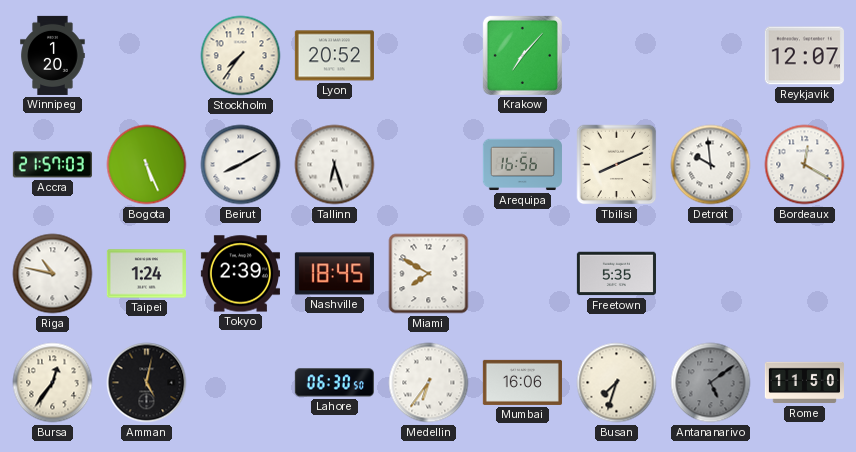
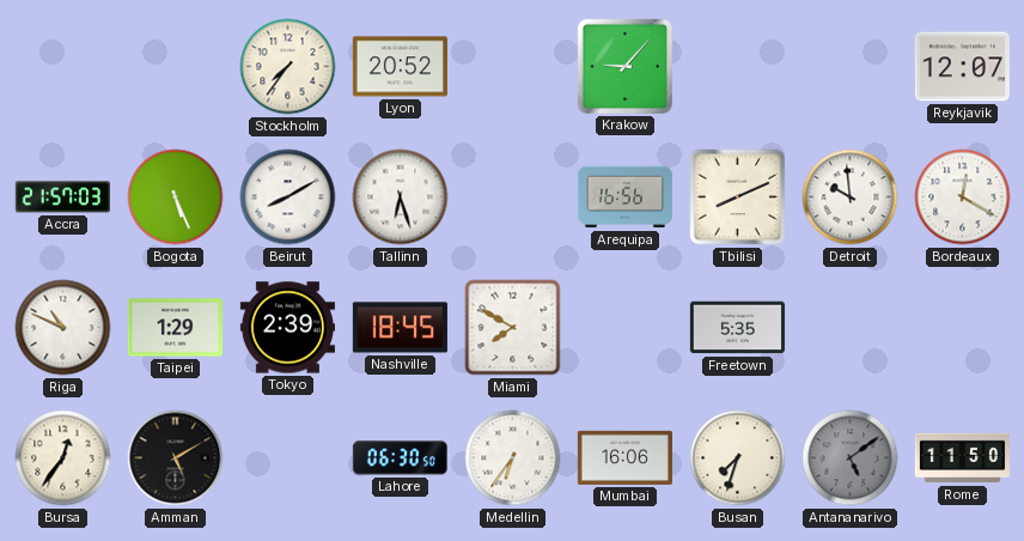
Winnipeg: 1:20 -> none
Krakow: 7:07 -> 9:07
Riga: 10:47 -> 10:49
Taipei: 1:24 -> 1:29
Amman: 5:02 -> 5:10
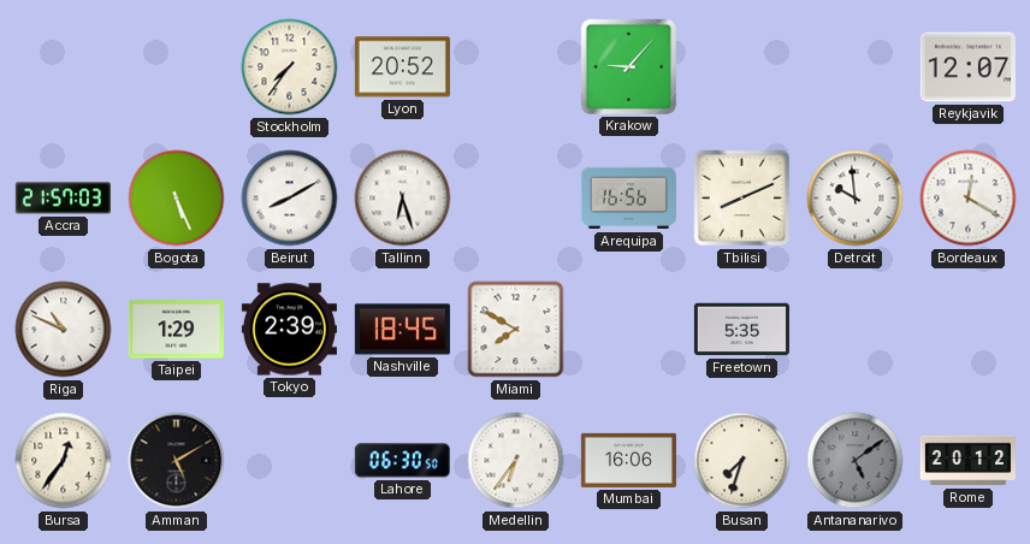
Rome: 11:50 -> 20:12
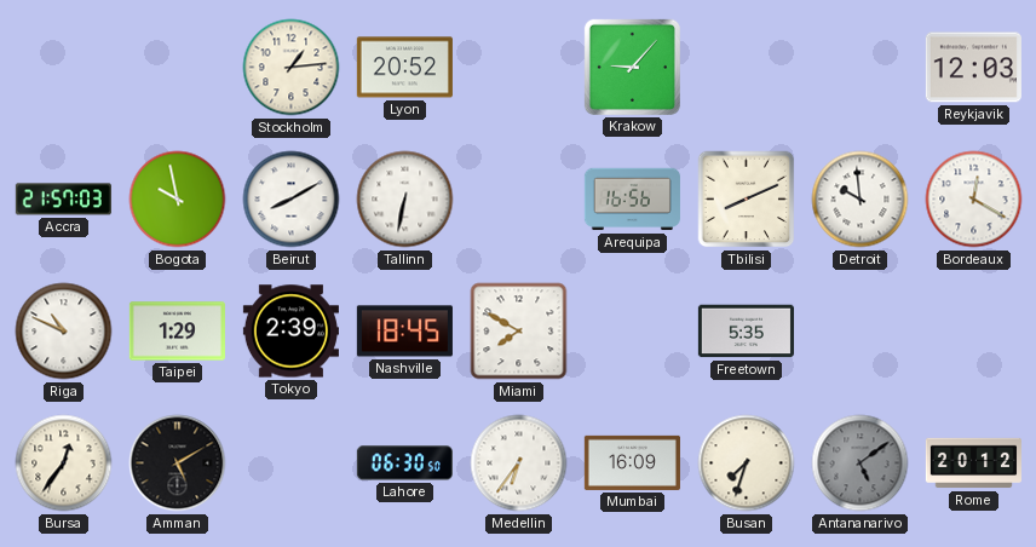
Stockholm: 7:36 -> 1:14
Reykjavik: 12:07 -> 12:03
Bogota: 5:26 -> 9:58
Tallinn: 6:27 -> 6:32
Mumbai: 16:06 -> 16:09
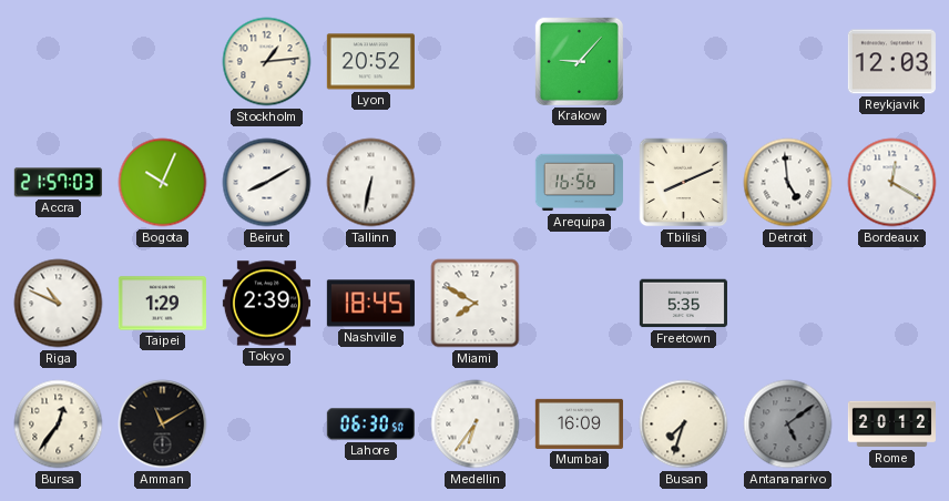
Bogota: 9:58 -> 10:04
Detroit: 9:59 -> 4:59
Amman: 5:10 -> 11:10
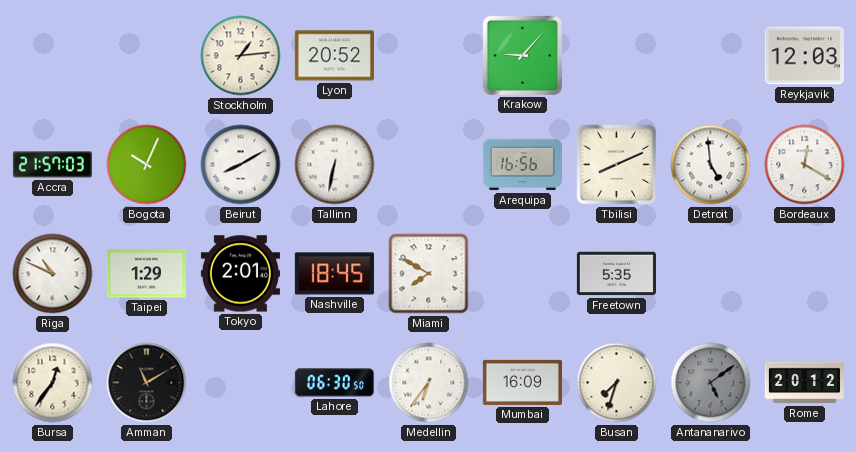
Tokyo: 2:39 -> 2:01
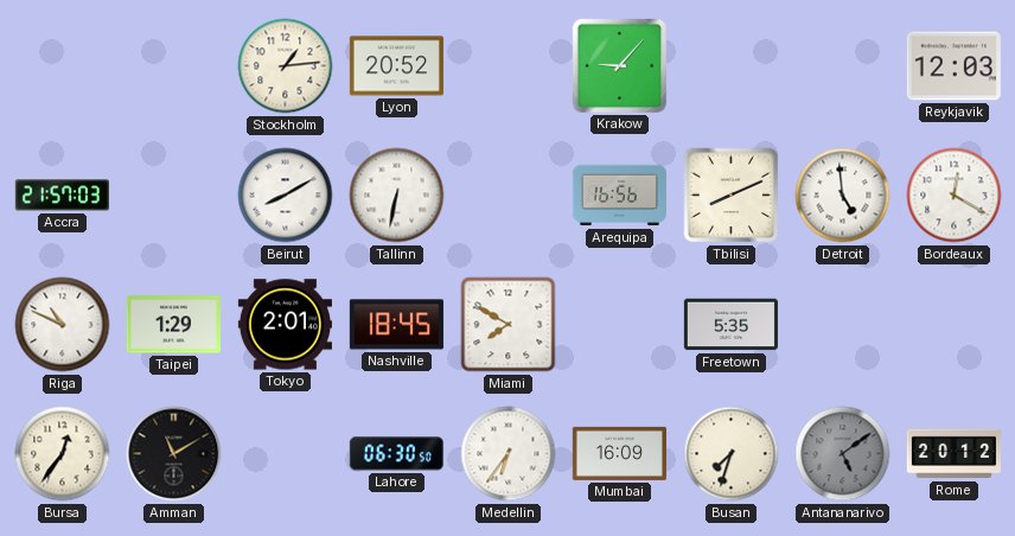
Bogota: 10:04 -> none
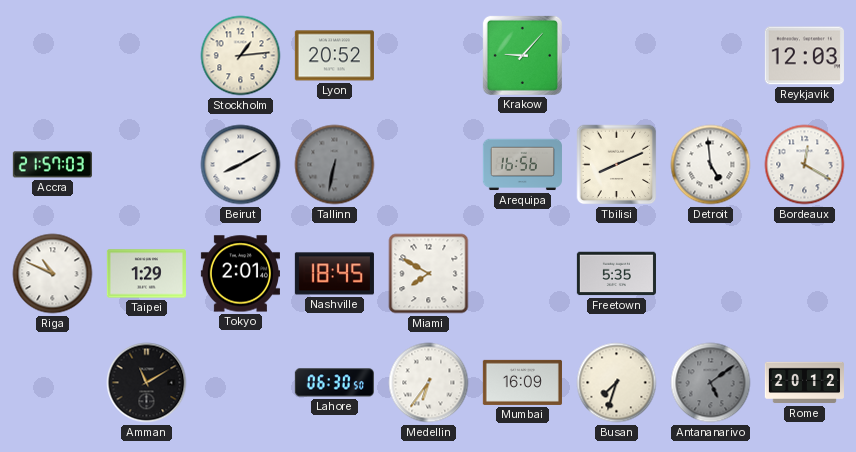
Tallinn dial: white -> grey
Bursa: 12:36 -> none
